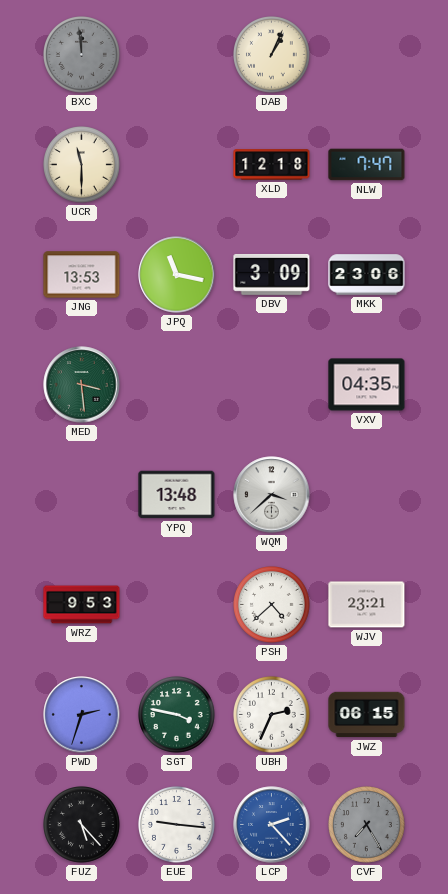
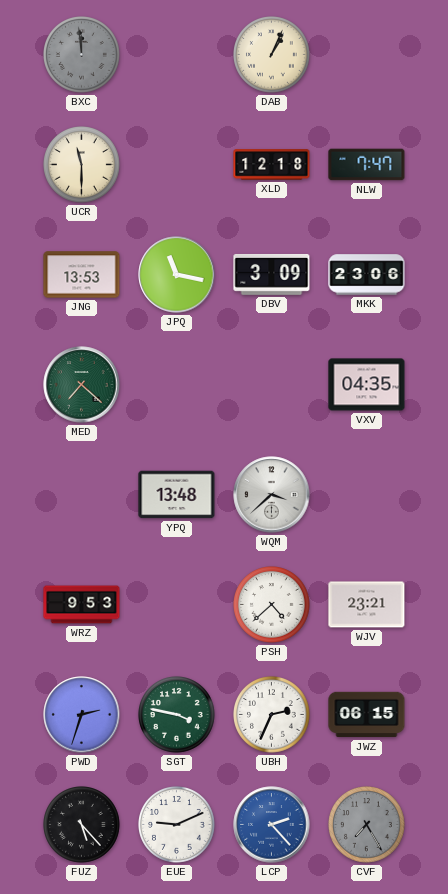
MED: 3:29 -> 7:22
EUE: 9:16 -> 9:11
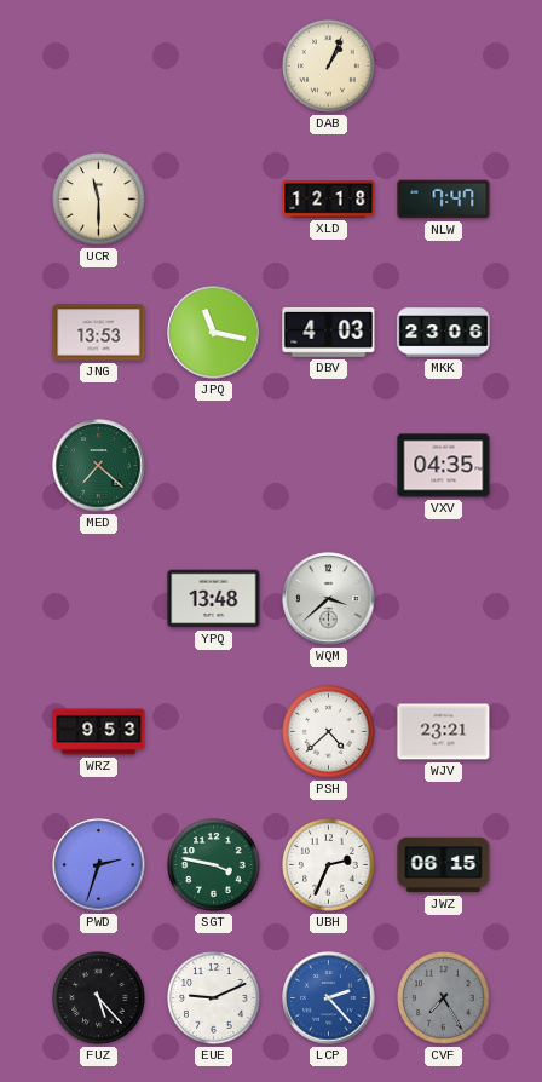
BXC: 11:59 -> none
DBV: 3:09 -> 4:03
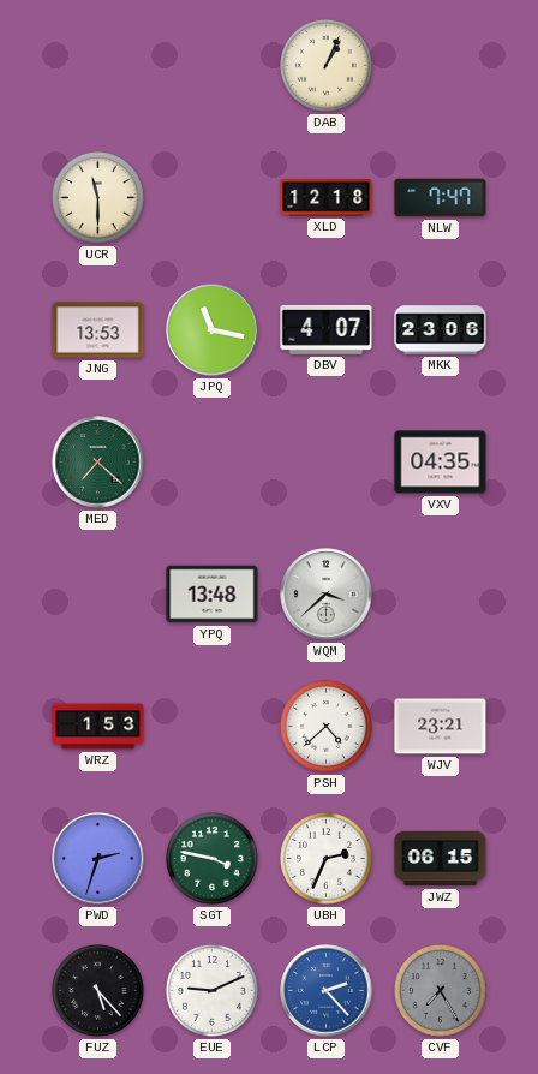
DBV: 4:03 -> 4:07
WRZ: 9:53 -> 1:53
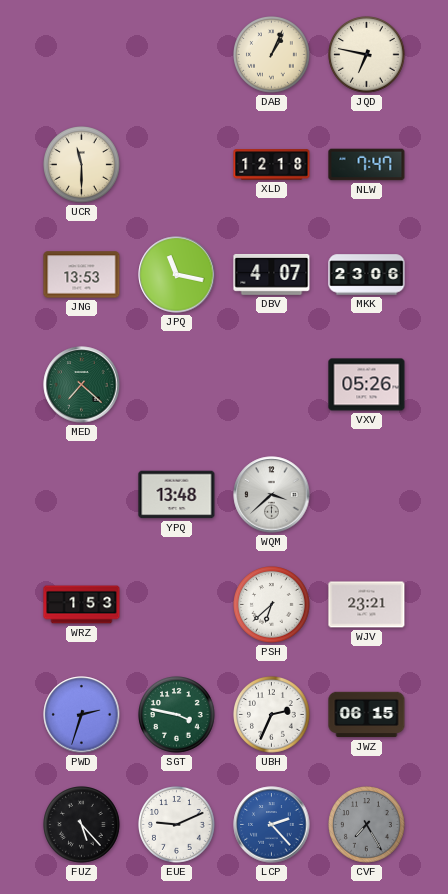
JQD: none -> 6:47
VXV: 04:35 -> 05:26
PSH: 4:38 -> 6:38
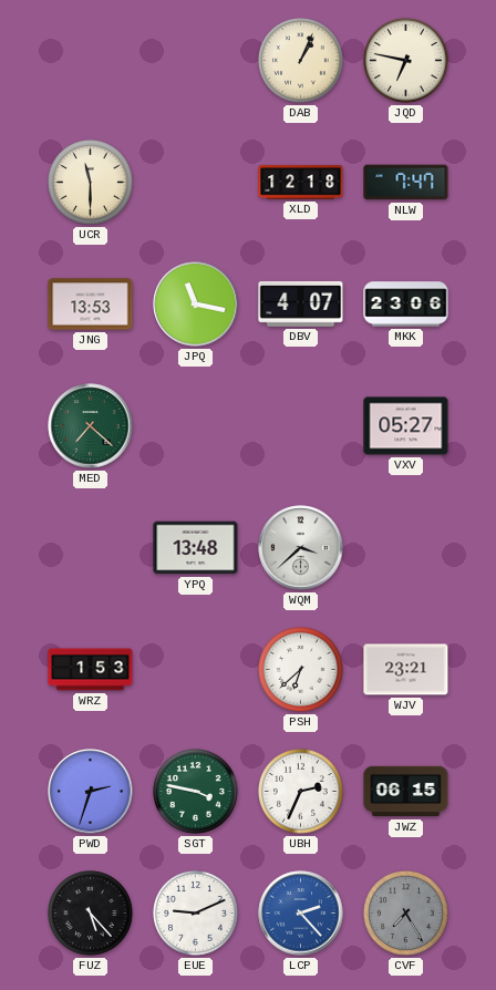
VXV: 05:26 -> 05:27
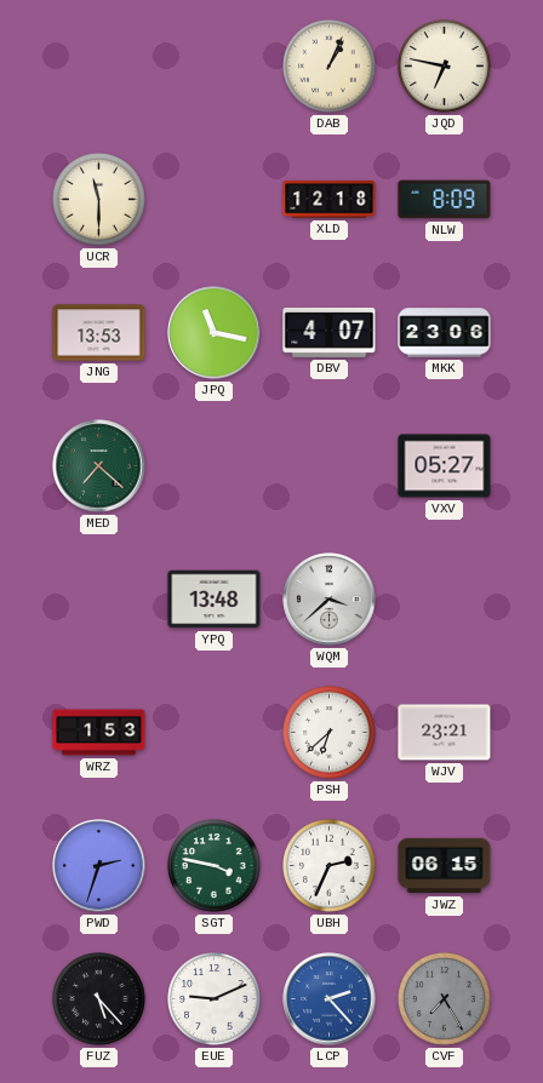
NLW: 7:47 -> 8:09
